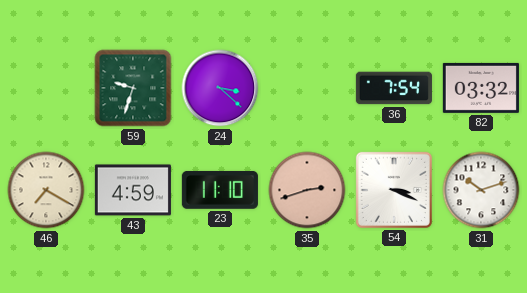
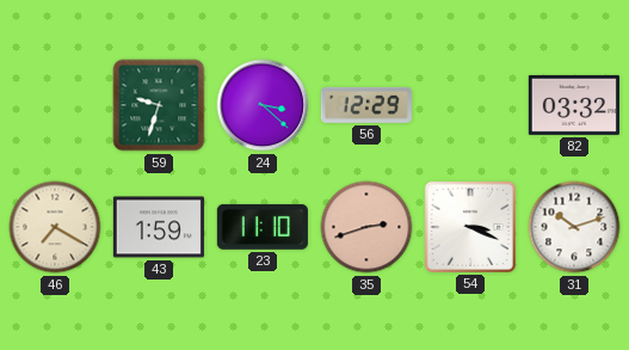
56: none -> 12:29
36: 7:54 -> none
43: 4:59 -> 1:59
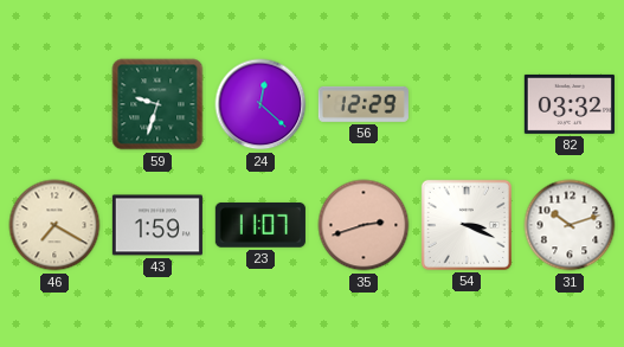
24: 3:22 -> 12:22
23: 11:10 -> 11:07
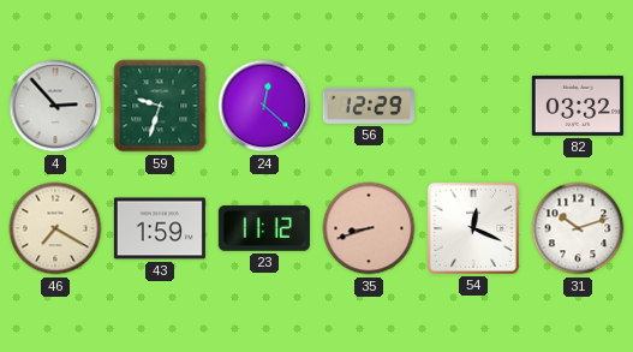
4: none -> 2:53
23: 11:07 -> 11:12
35: 2:42 -> 8:42
54: 3:19 -> 12:19
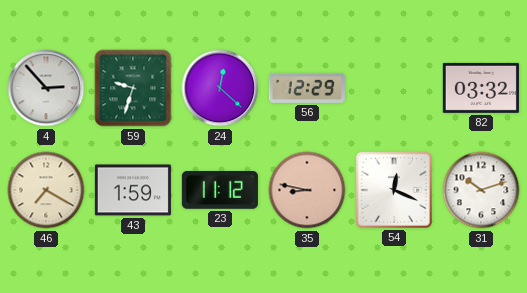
35: 8:42 -> 8:47
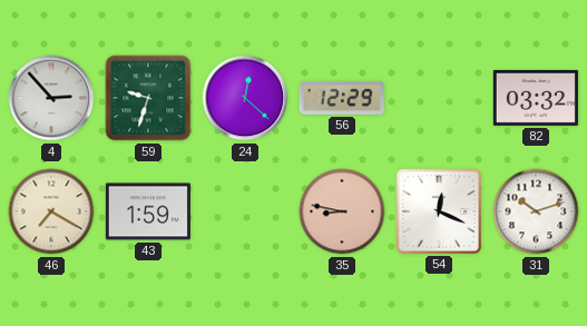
23: 11:12 -> none
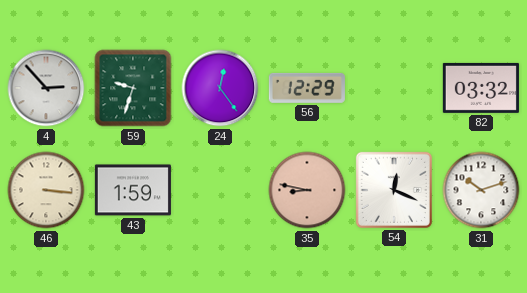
24: 12:22 -> 12:24
46: 7:20 -> 3:16
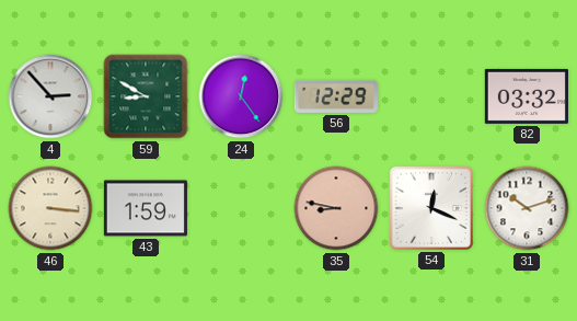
59: 9:33 -> 8:50
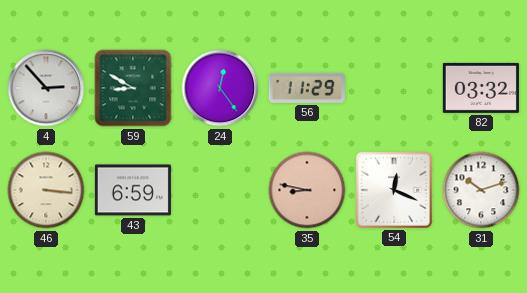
56: 12:29 -> 11:29
43: 1:59 -> 6:59
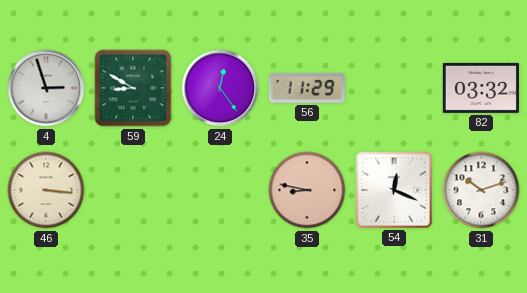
4: 2:53 -> 2:57
43: 6:59 -> none
